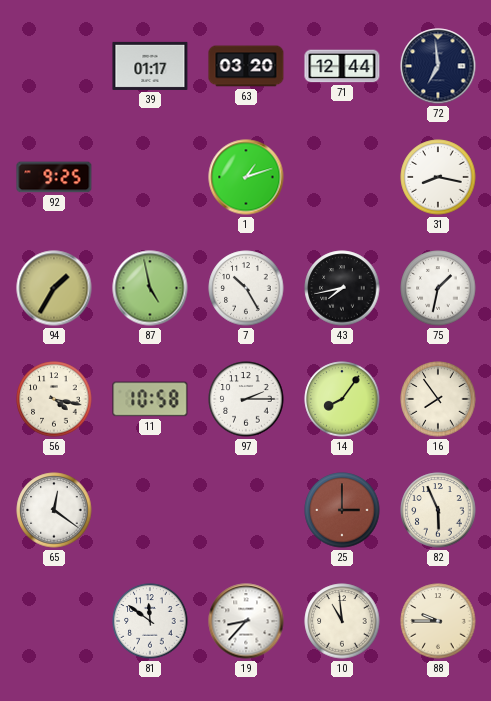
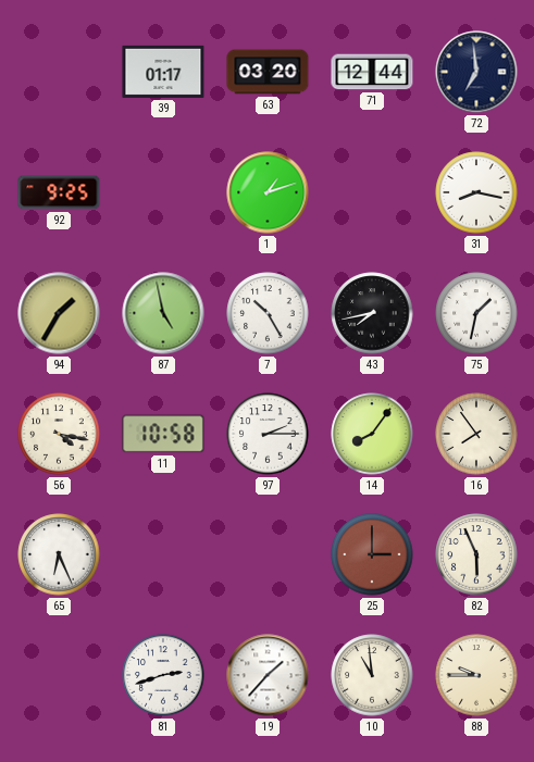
65: 12:21 -> 6:26
81: 11:51 -> 2:42
19: 8:37 -> 1:37
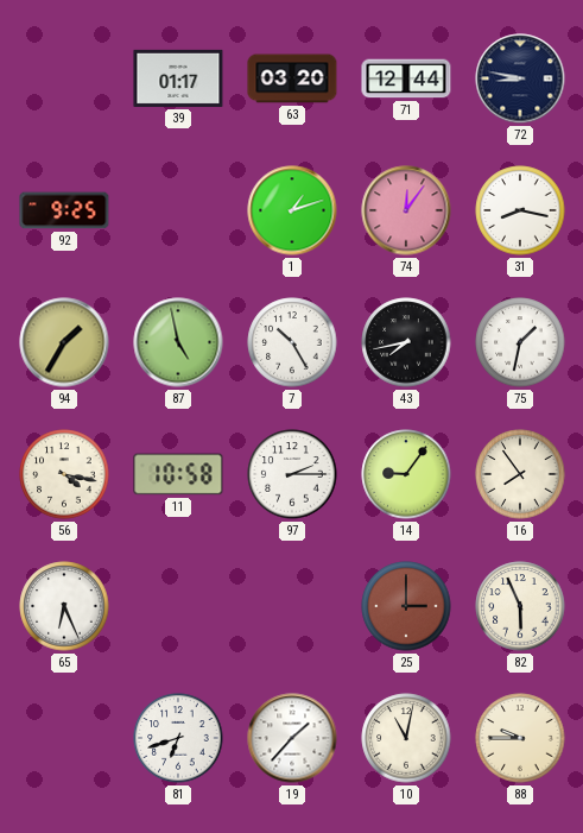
72: 6:59 -> 8:47
74: none -> 12:06
14: 8:06 -> 9:06
81: 2:42 -> 6:42
10: 10:59 -> 11:02
